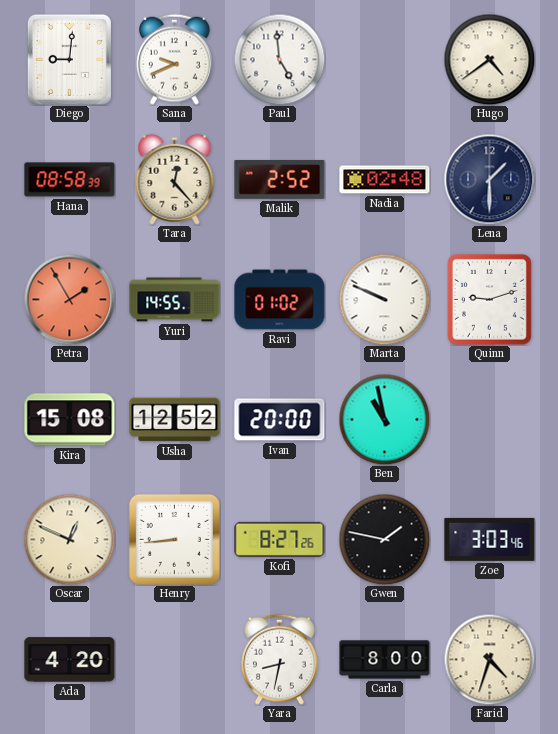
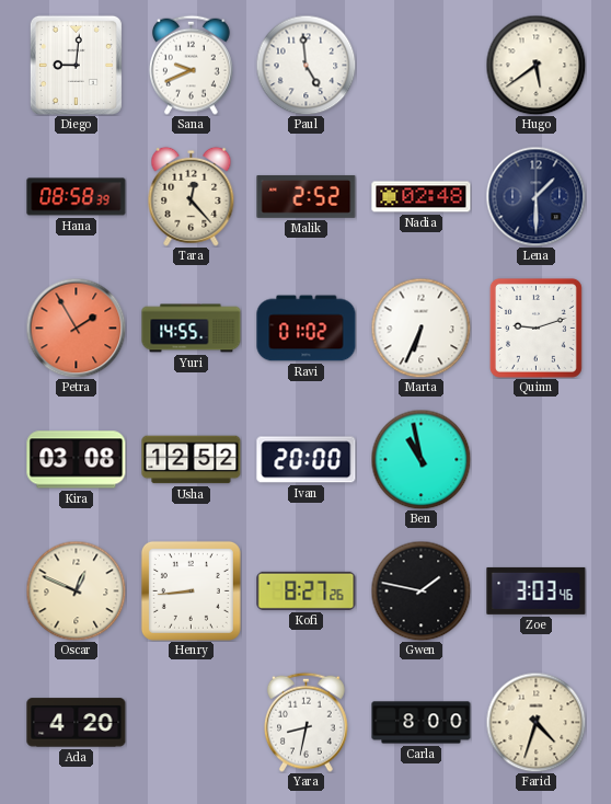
Hugo: 4:39 -> 5:39
Marta: 9:49 -> 6:34
Kira: 15:08 -> 03:08
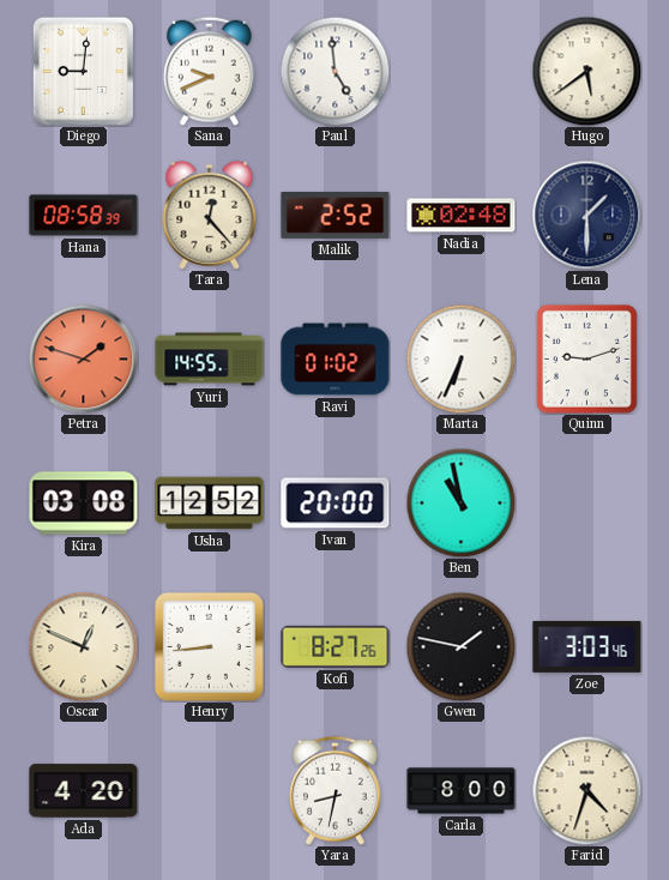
Petra: 1:55 -> 1:48
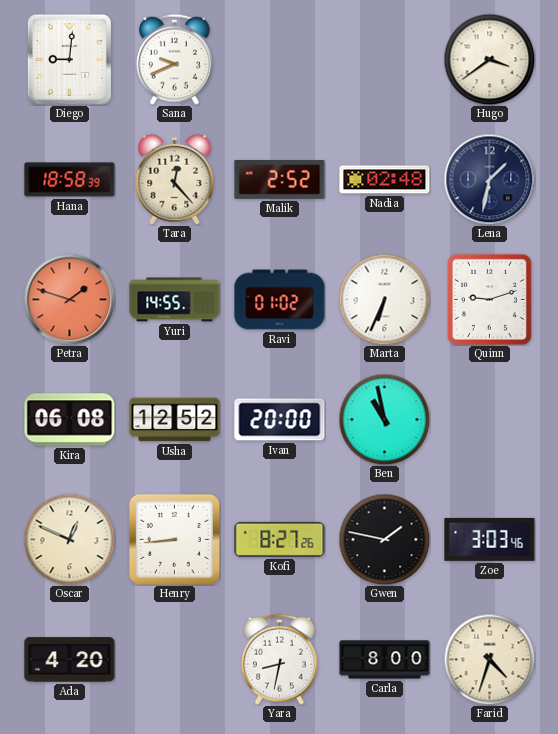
Paul: 4:59 -> none
Hugo: 5:39 -> 3:39
Hana: 08:58 -> 18:58
Lena: 1:30 -> 1:32
Kira: 03:08 -> 06:08
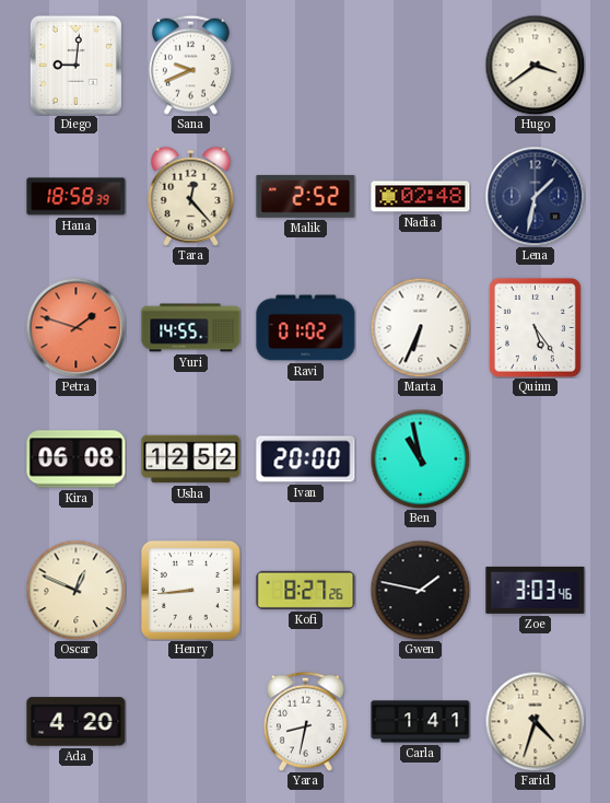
Quinn: 9:12 -> 5:24
Carla: 8:00 -> 1:41
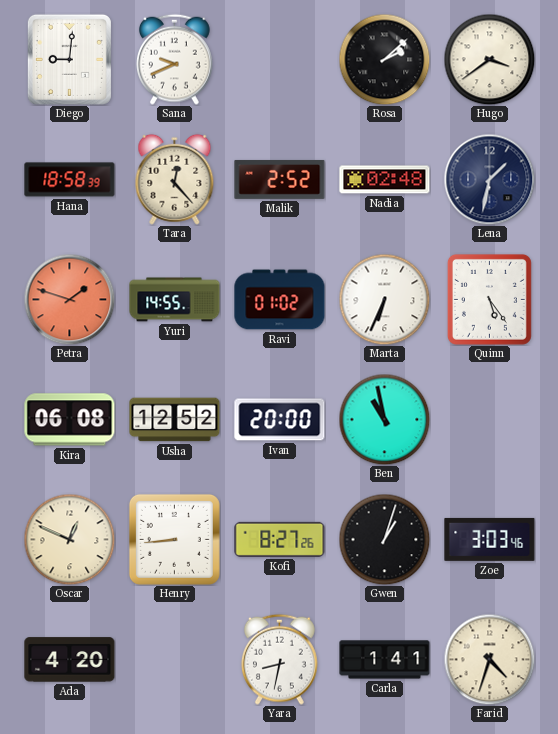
Rosa: none -> 2:08
Gwen: 1:47 -> 1:03
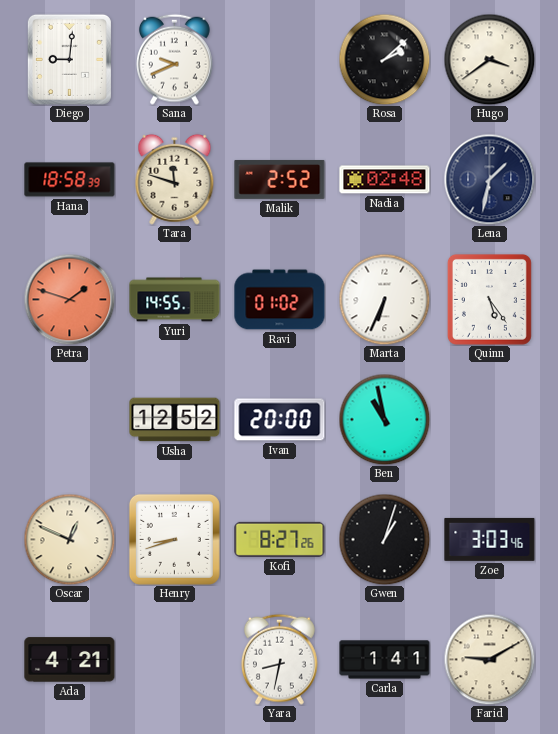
Tara: 12:23 -> 11:48
Kira: 06:08 -> none
Henry: 8:44 -> 8:42
Ada: 4:20 -> 4:21
Farid: 4:33 -> 9:10
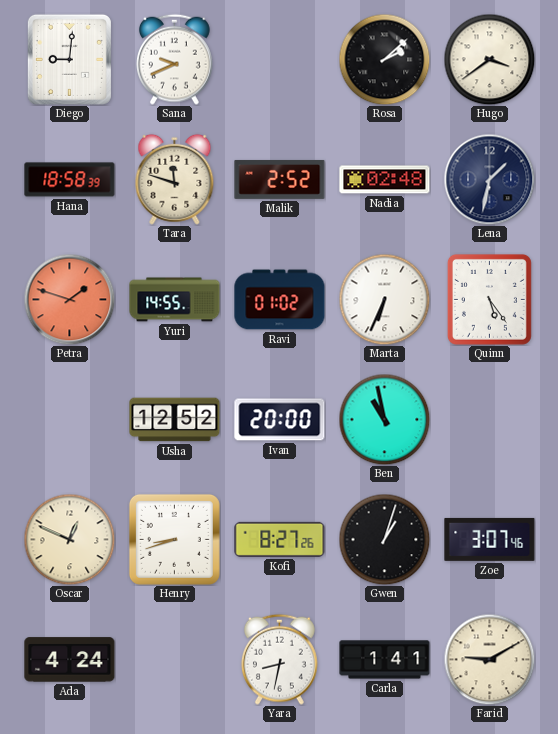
Zoe: 3:03 -> 3:07
Ada: 4:21 -> 4:24
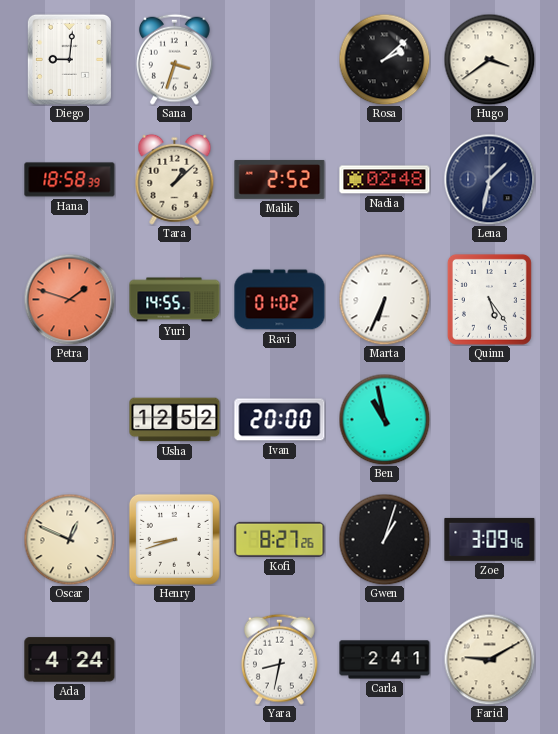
Sana: 9:41 -> 3:33
Tara: 11:48 -> 1:08
Zoe: 3:07 -> 3:09
Carla: 1:41 -> 2:41
